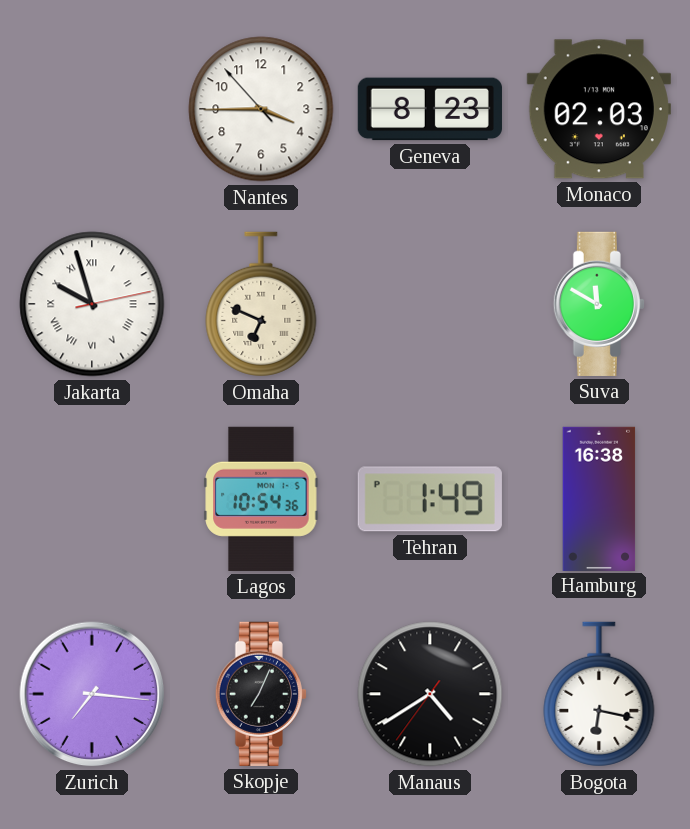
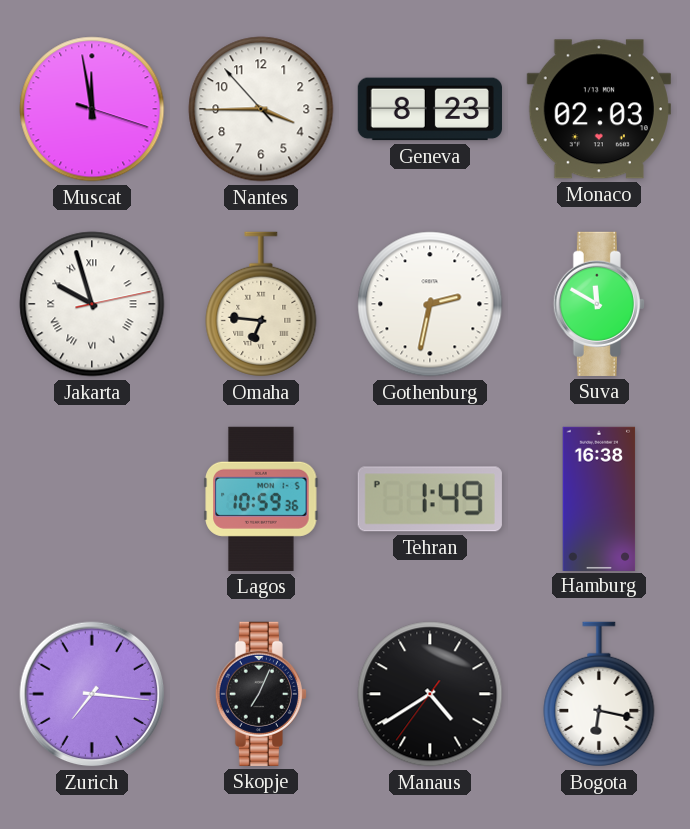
Muscat: none -> 11:58
Omaha: 6:49 -> 6:46
Gothenburg: none -> 2:32
Lagos: 10:54 -> 10:59
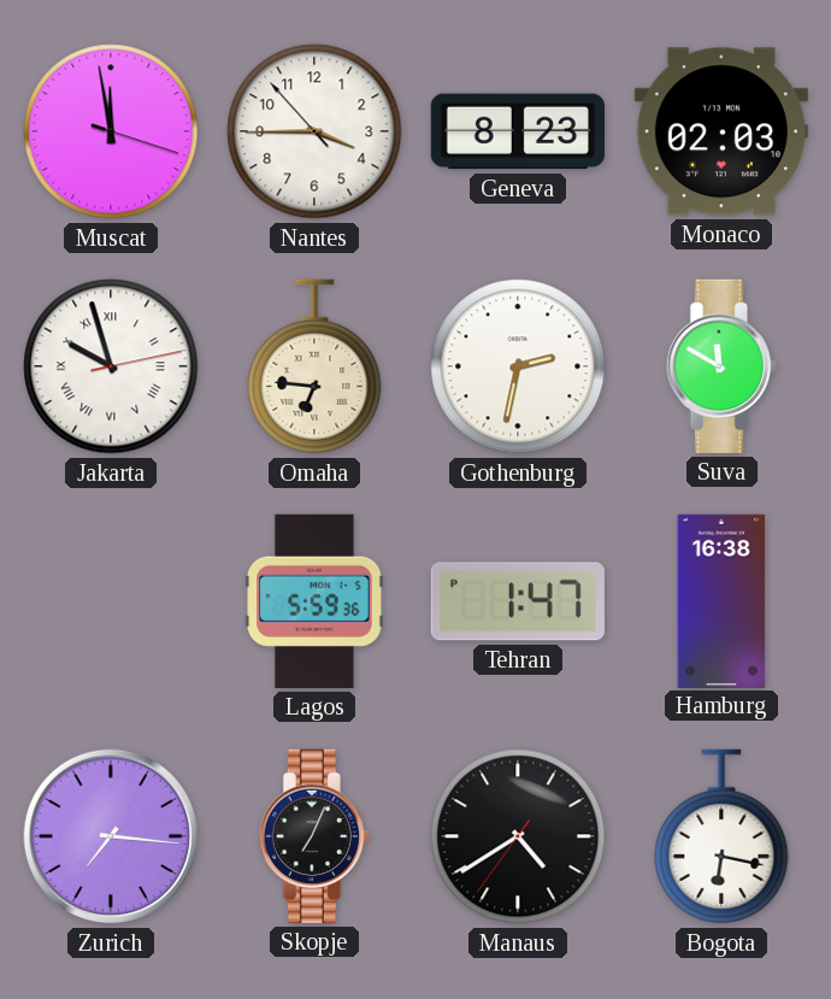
Lagos: 10:59 -> 5:59
Tehran: 1:49 -> 1:47
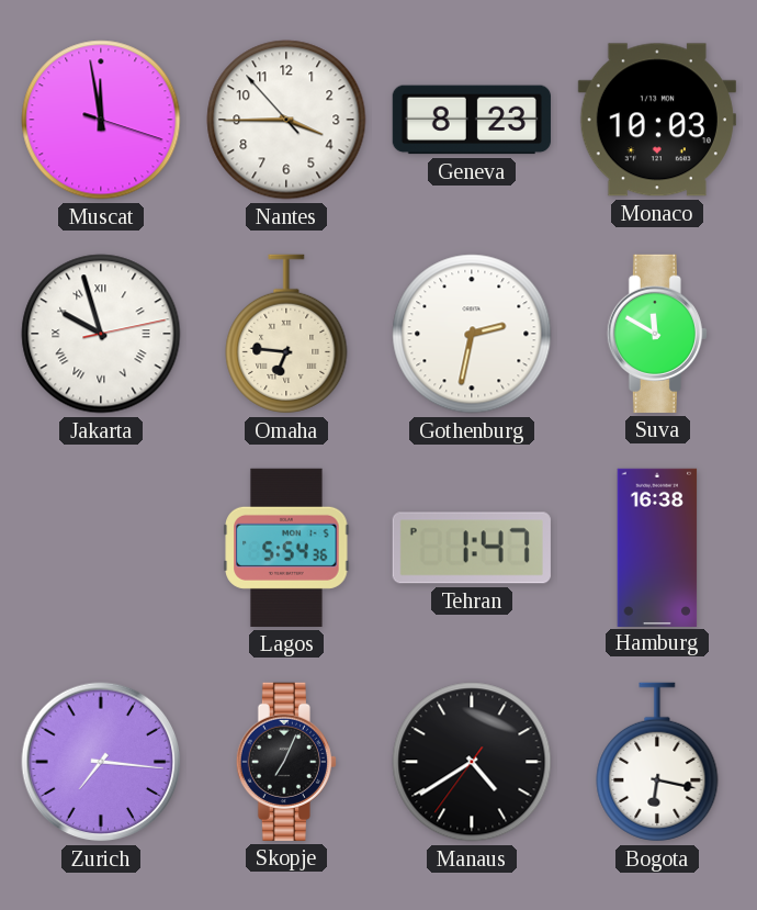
Monaco: 02:03 -> 10:03
Lagos: 5:59 -> 5:54
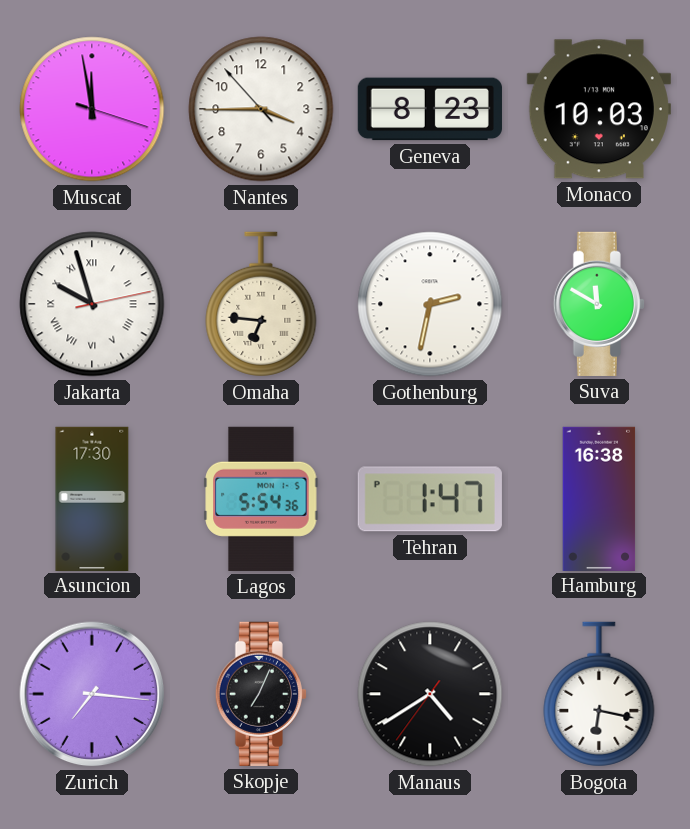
Asuncion: none -> 17:30
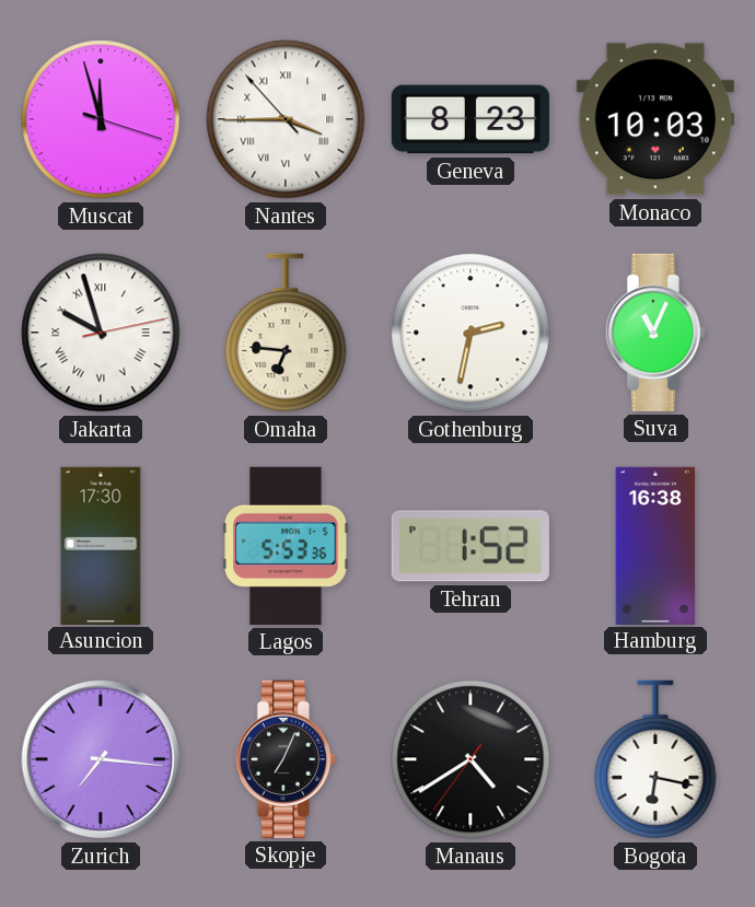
Muscat: 11:58 -> 11:57
Nantes numerals: Arabic -> Roman
Suva: 11:50 -> 11:04
Lagos: 5:54 -> 5:53
Tehran: 1:47 -> 1:52
